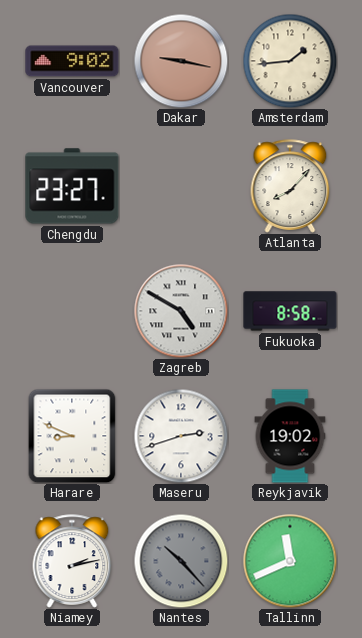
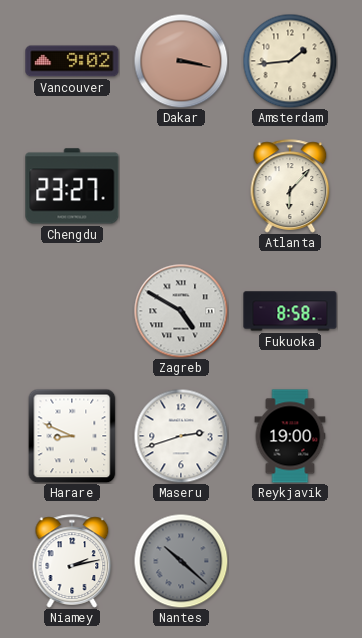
Dakar: 9:17 -> 3:17
Atlanta: 8:07 -> 6:07
Reykjavik: 19:02 -> 19:00
Nantes: 10:23 -> 10:22
Tallinn: 11:41 -> none
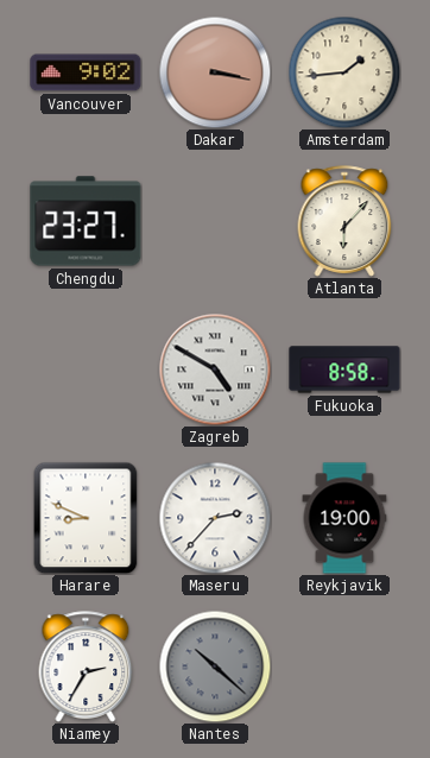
Maseru: 2:42 -> 2:37
Niamey: 2:13 -> 2:35
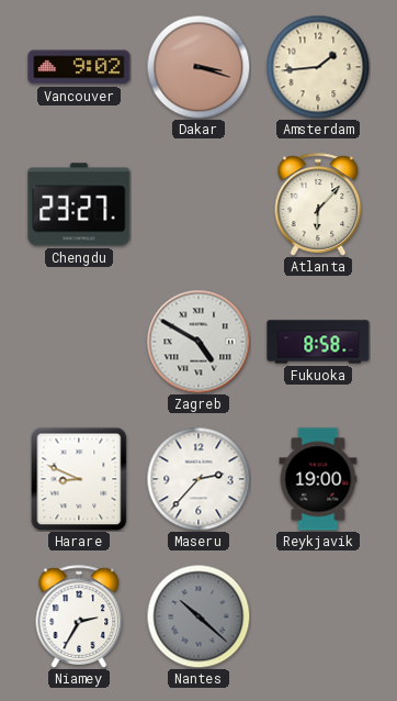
Dakar: 3:17 -> 3:18
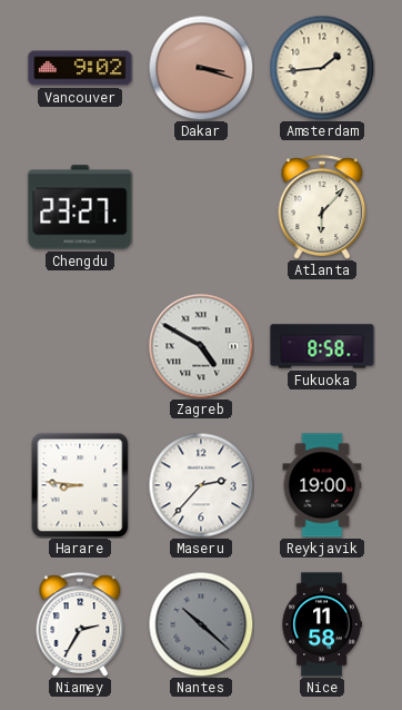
Harare: 8:49 -> 8:46
Nice: none -> 11:58
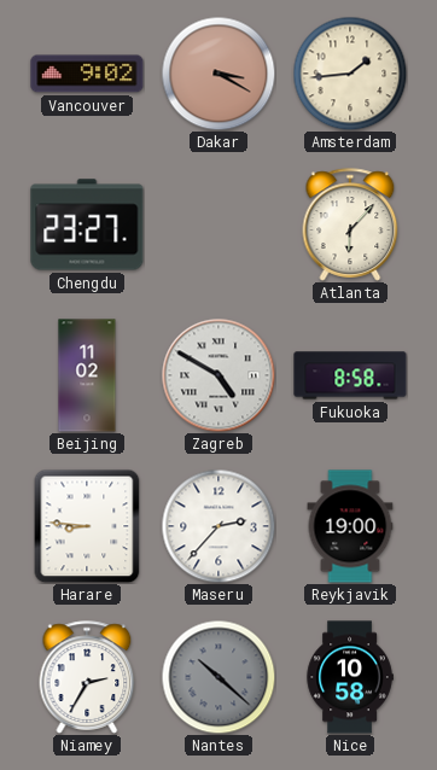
Dakar: 3:18 -> 3:20
Beijing: none -> 11:02
Nice: 11:58 -> 10:58
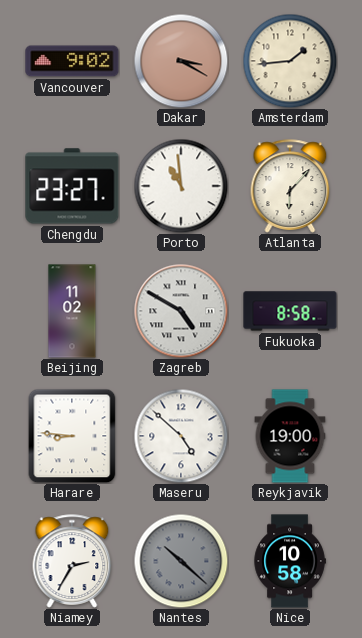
Porto: none -> 10:59
Maseru: 2:37 -> 4:52
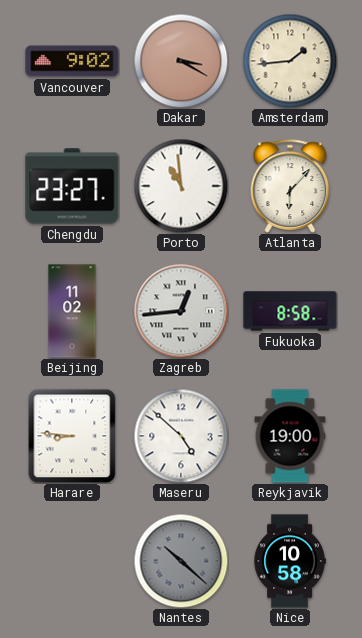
Zagreb: 4:50 -> 12:44
Niamey: 2:35 -> none
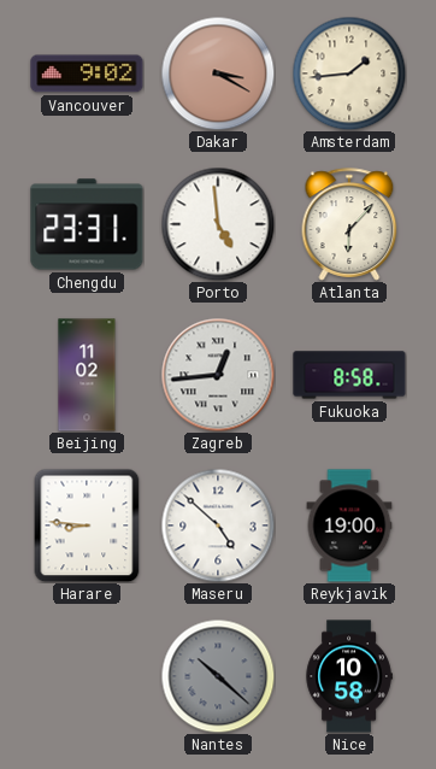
Chengdu: 23:27 -> 23:31
Porto: 10:59 -> 4:59
